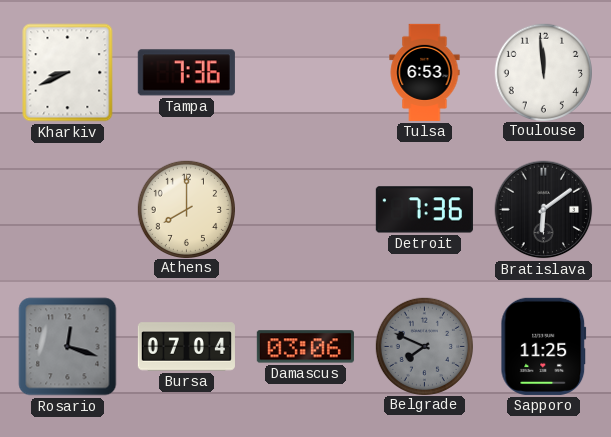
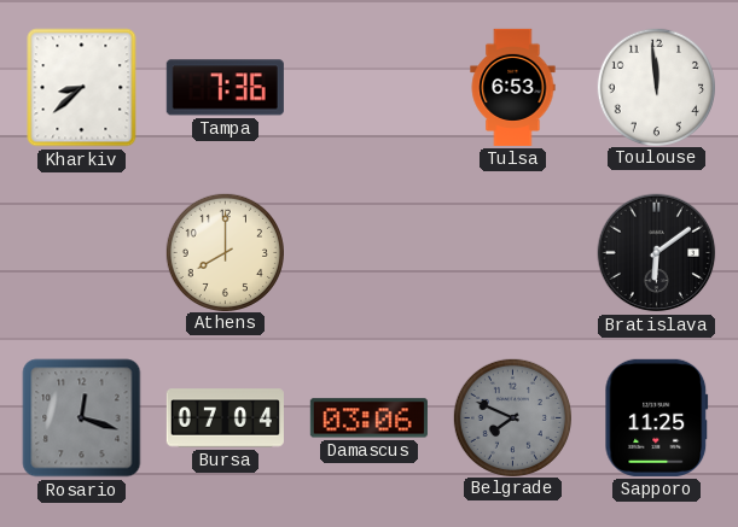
Kharkiv: 8:41 -> 8:38
Detroit: 7:36 -> none
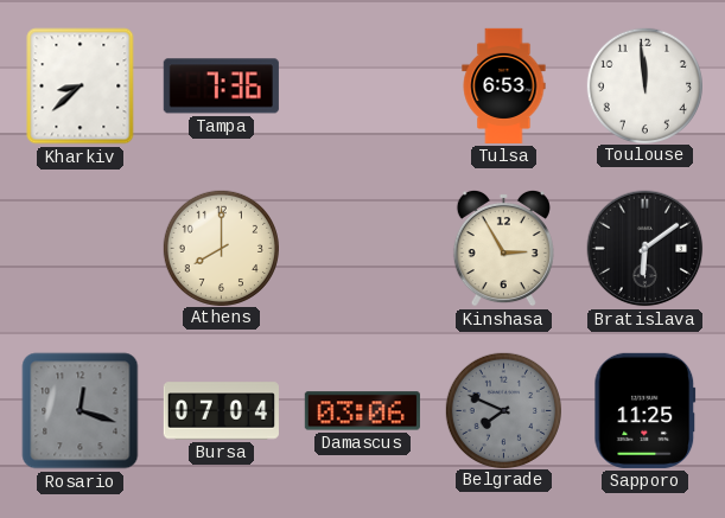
Kinshasa: none -> 2:55
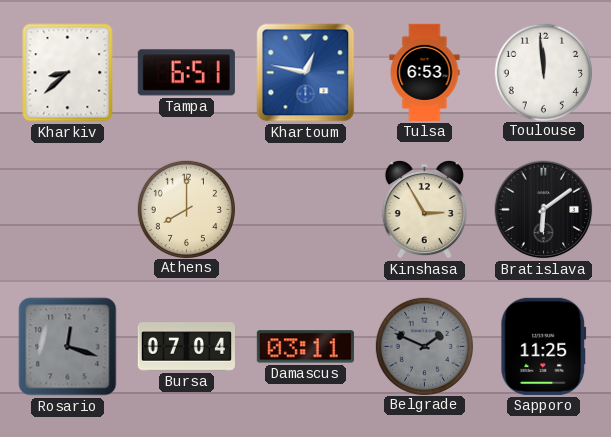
Tampa: 7:36 -> 6:51
Khartoum: none -> 12:47
Damascus: 03:06 -> 03:11
Belgrade: 7:49 -> 1:49
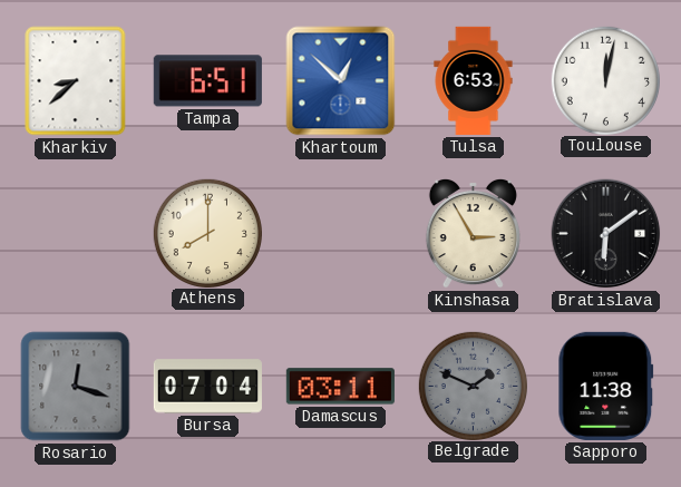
Khartoum: 12:47 -> 12:52
Toulouse: 11:59 -> 12:02
Sapporo: 11:25 -> 11:38
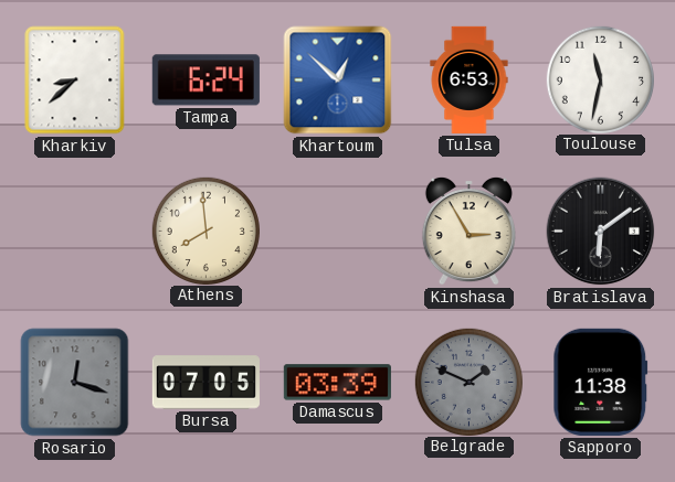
Tampa: 6:51 -> 6:24
Toulouse: 12:02 -> 11:32
Athens: 8:00 -> 7:59
Bursa: 07:04 -> 07:05
Damascus: 03:11 -> 03:39
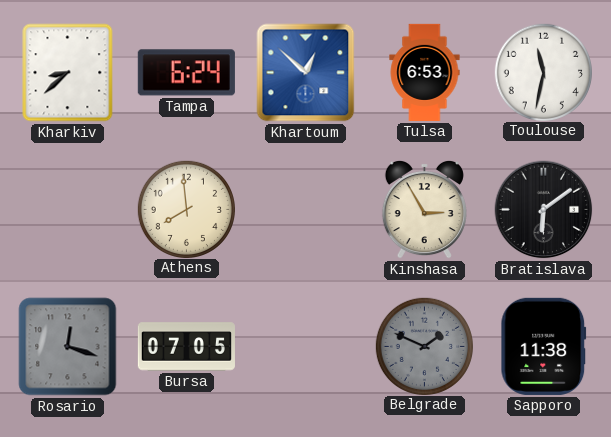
Damascus: 03:39 -> none
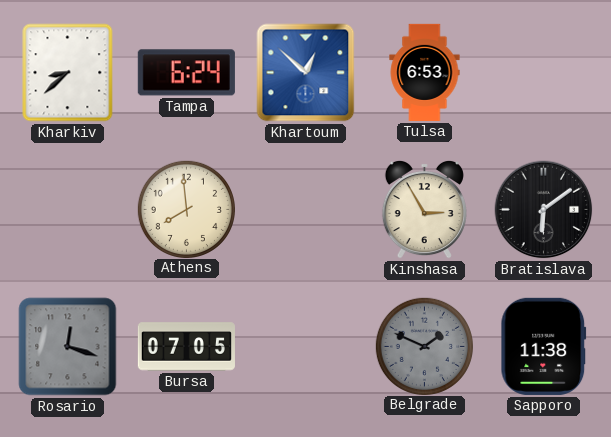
Toulouse: 11:32 -> none
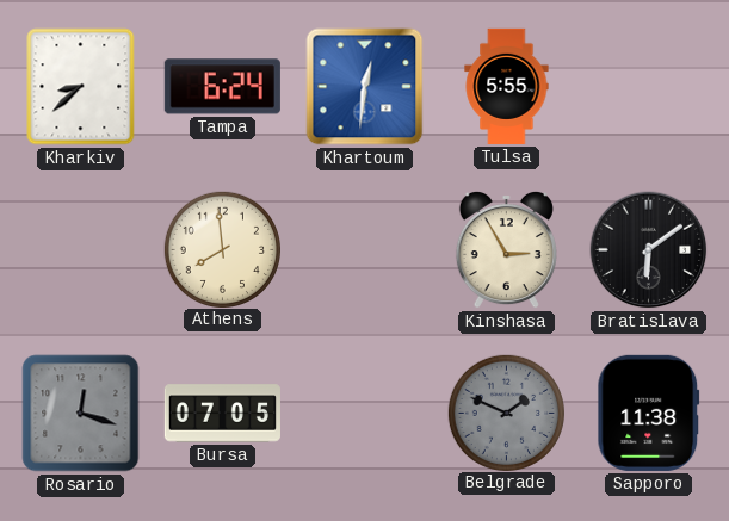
Khartoum: 12:52 -> 12:31
Tulsa: 6:53 -> 5:55
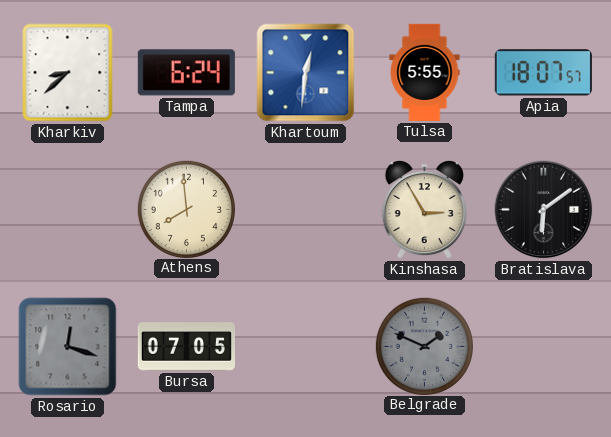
Apia: none -> 18:07
Sapporo: 11:38 -> none
